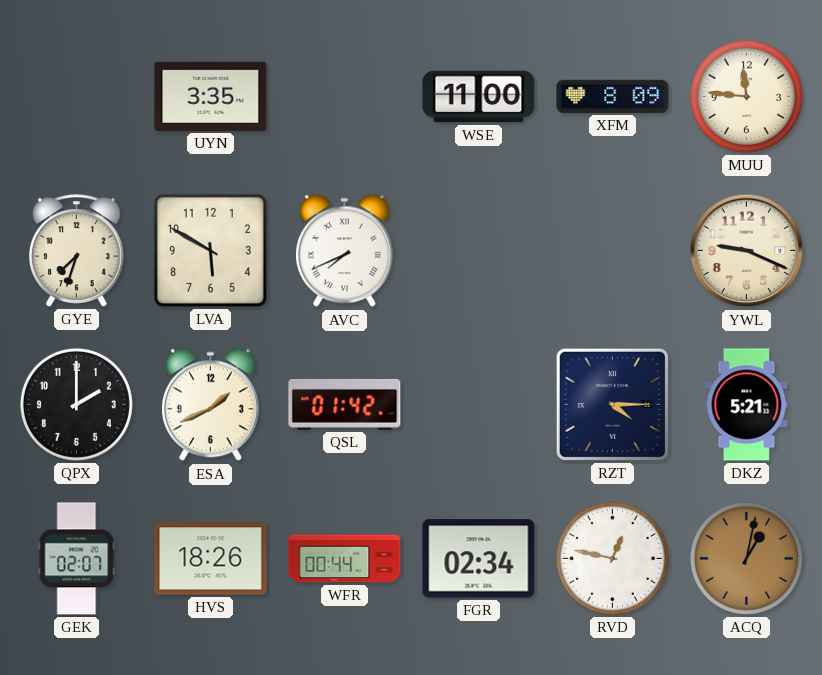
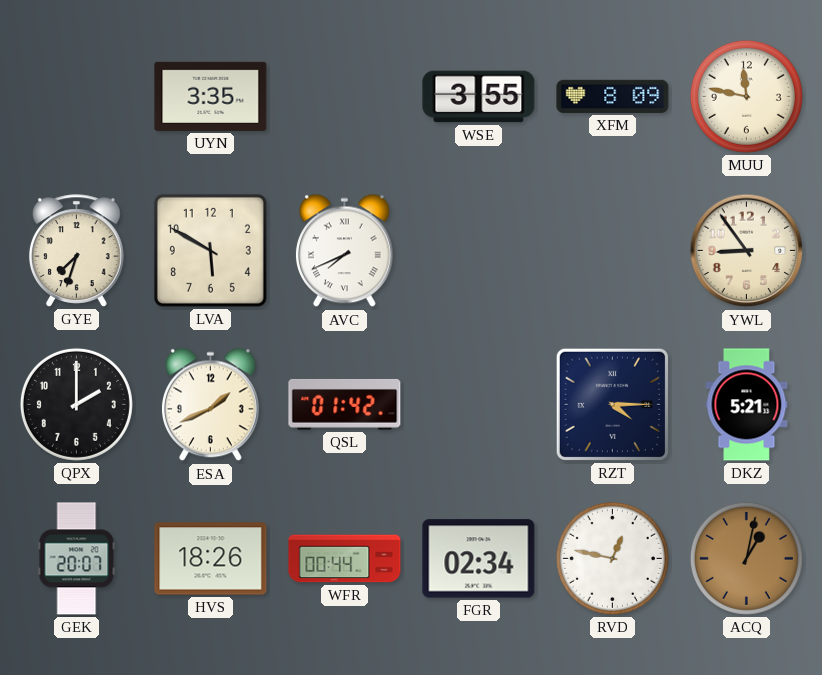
WSE: 11:00 -> 3:55
MUU: 11:46 -> 11:47
YWL: 9:19 -> 8:54
GEK: 02:07 -> 20:07
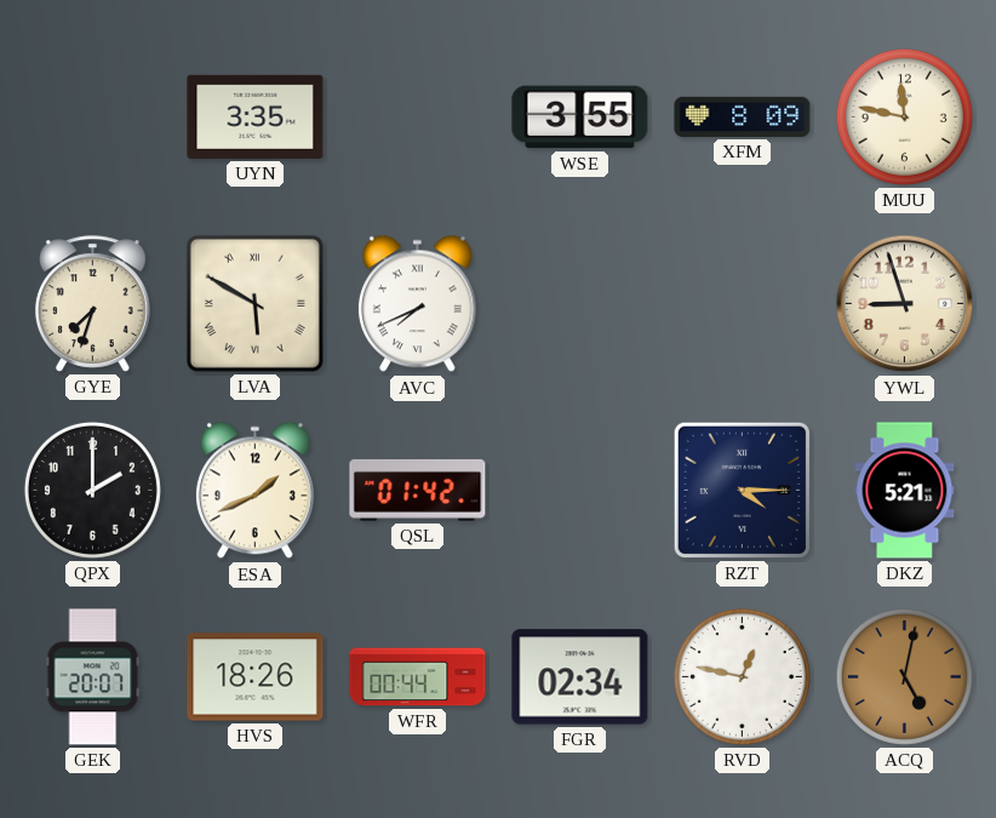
LVA numerals: Arabic -> Roman
YWL: 8:54 -> 8:57
ACQ: 1:02 -> 5:02
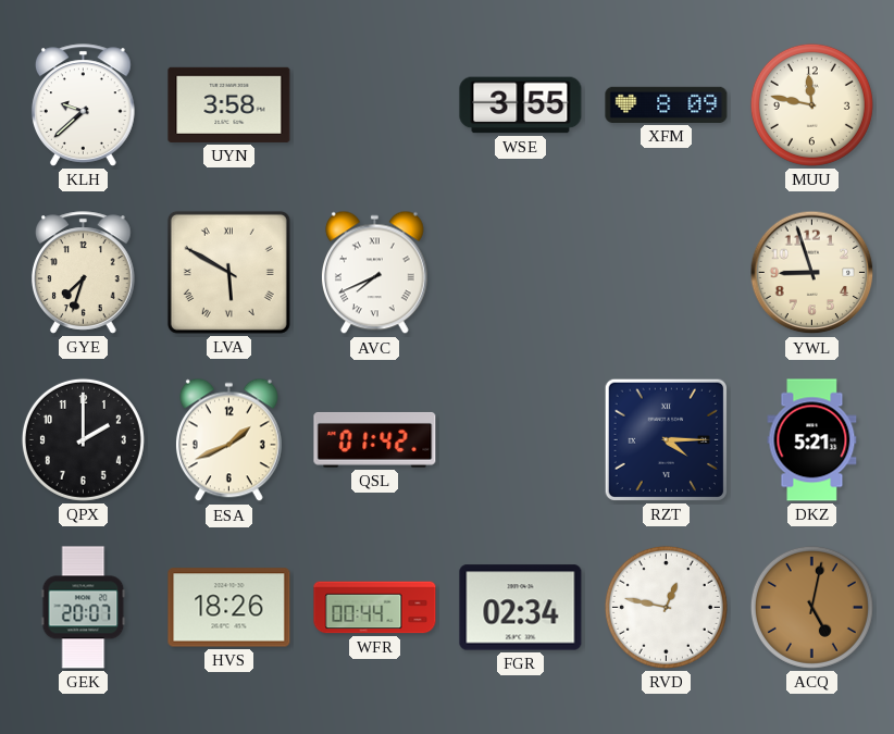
KLH: none -> 9:38
UYN: 3:35 -> 3:58
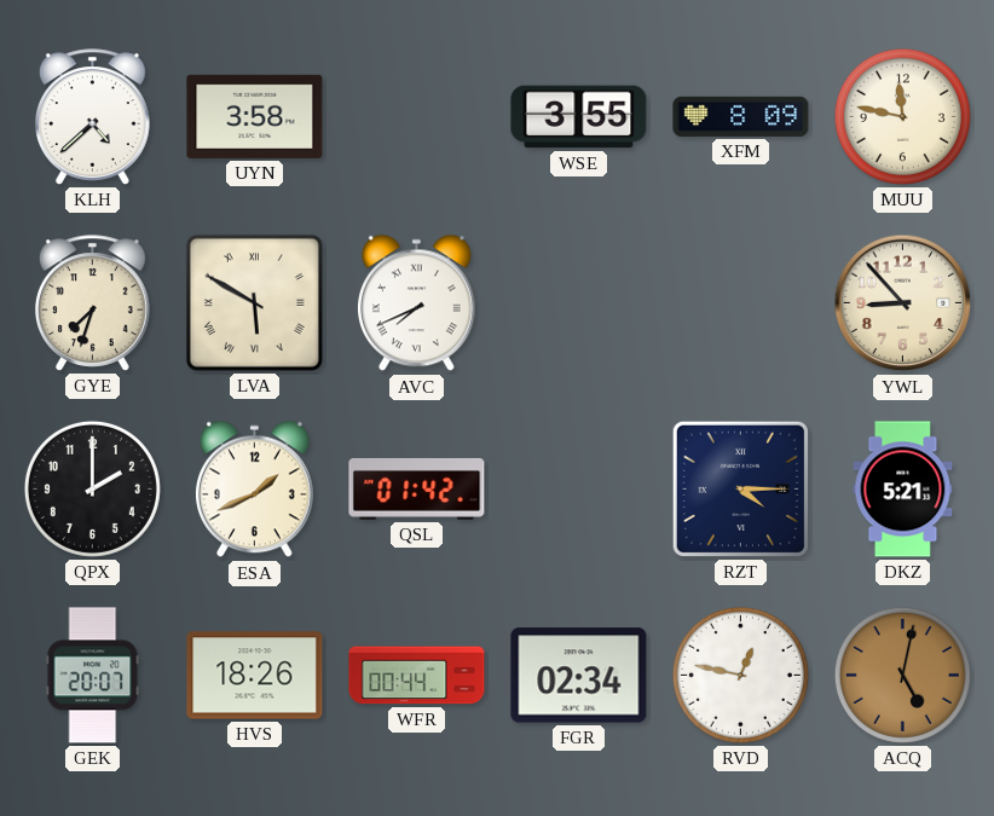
KLH: 9:38 -> 4:38
YWL: 8:57 -> 8:53
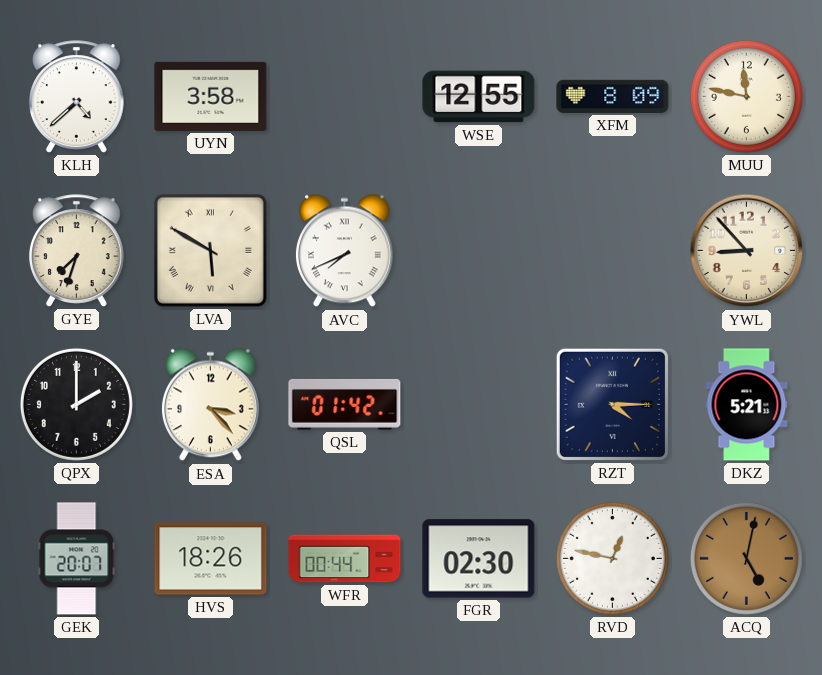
WSE: 3:55 -> 12:55
ESA: 1:41 -> 3:23
FGR: 02:34 -> 02:30
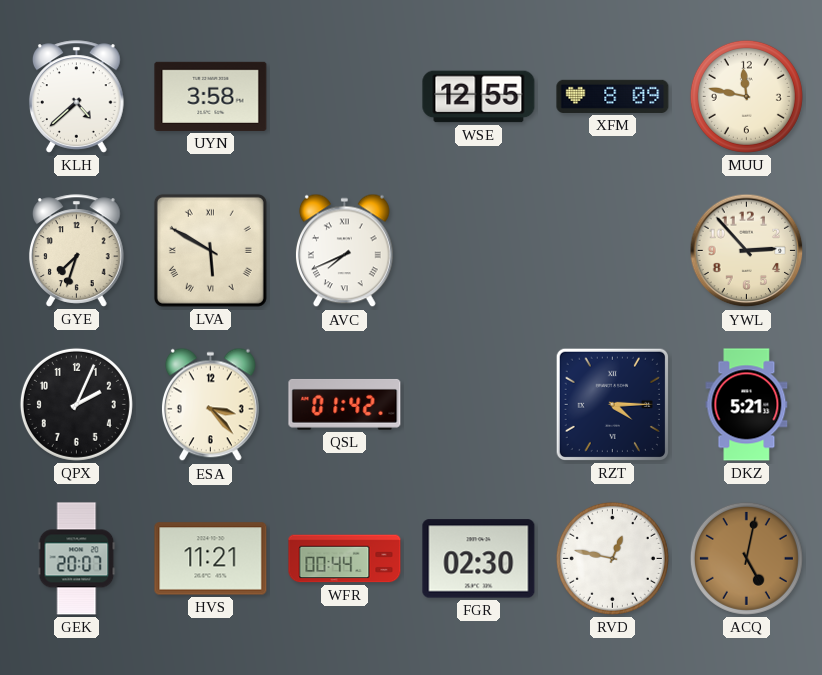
YWL: 8:53 -> 2:53
QPX: 2:00 -> 2:04
HVS: 18:26 -> 11:21
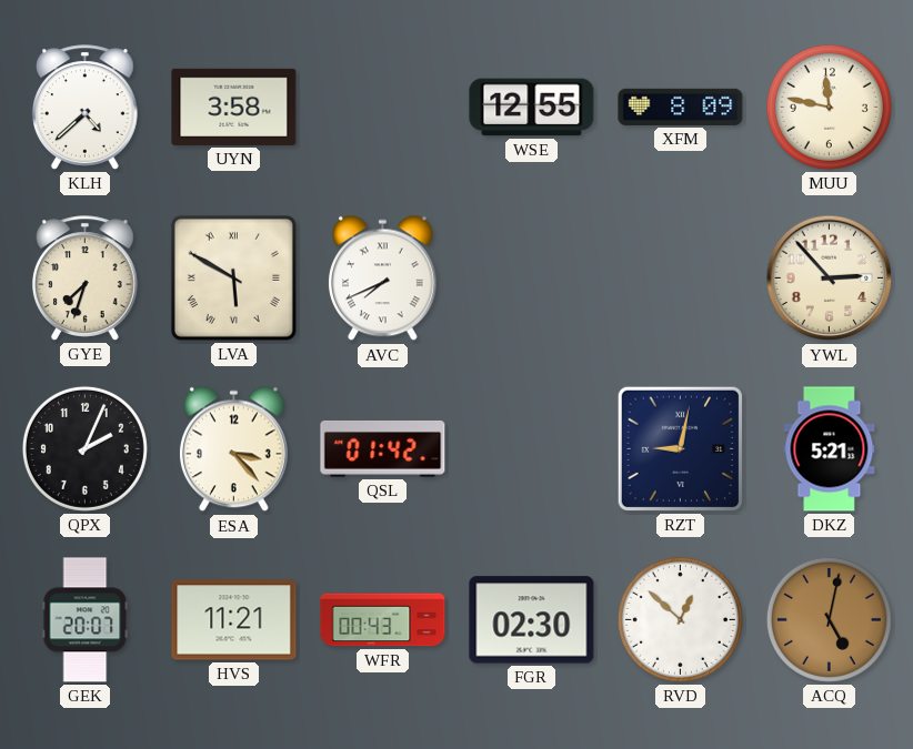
RZT: 4:15 -> 9:02
WFR: 00:44 -> 00:43
RVD: 12:47 -> 12:52
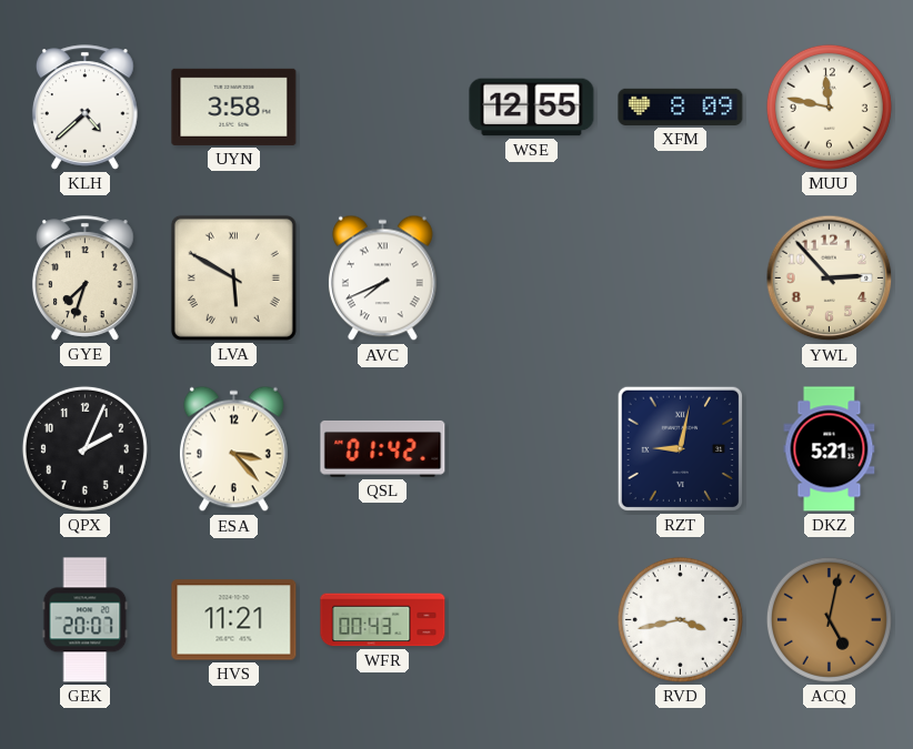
FGR: 02:30 -> none
RVD: 12:52 -> 3:43
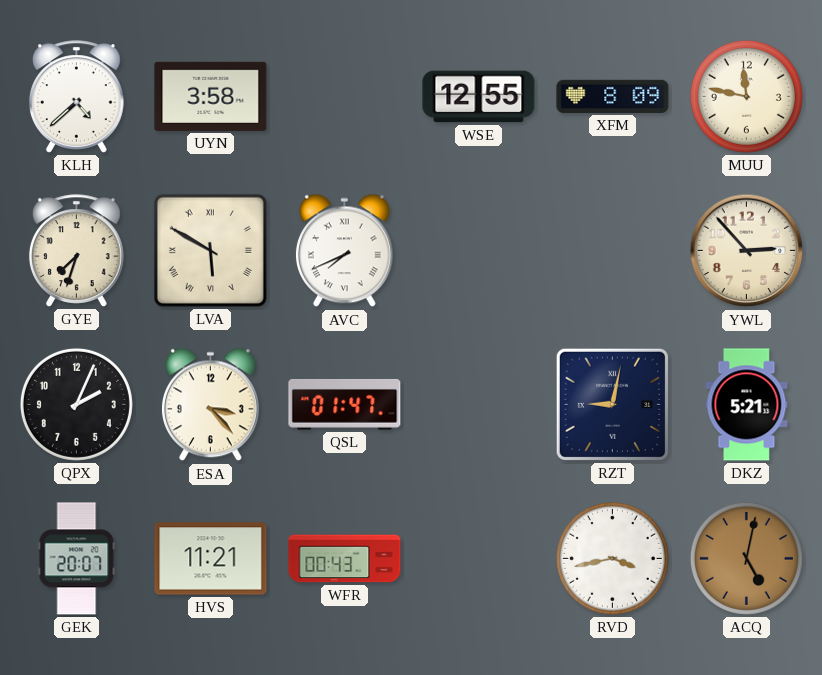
QSL: 01:42 -> 01:47
